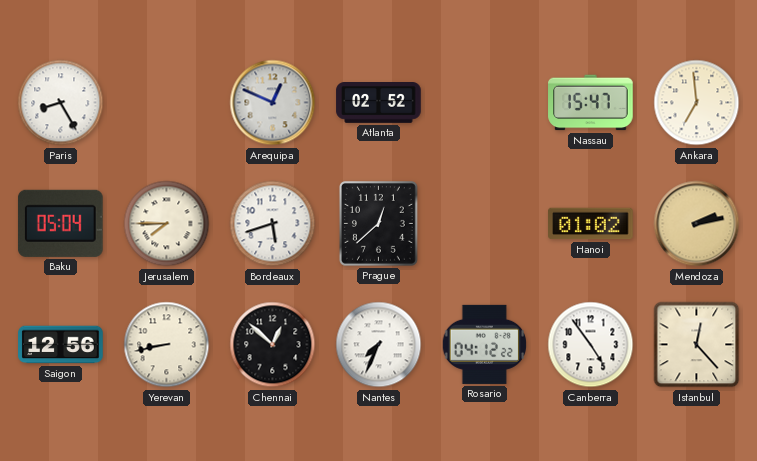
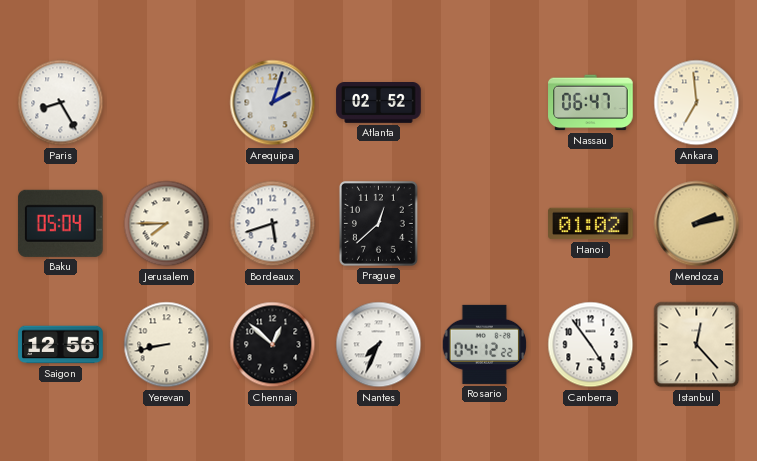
Arequipa: 12:49 -> 2:03
Nassau: 15:47 -> 06:47
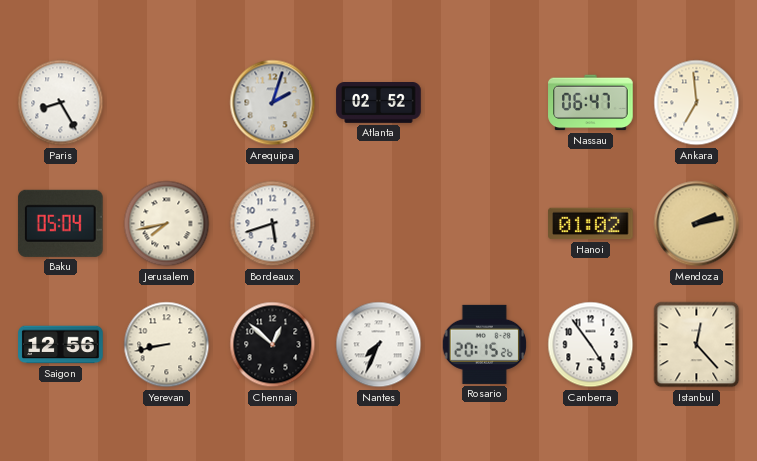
Jerusalem: 7:45 -> 7:43
Prague: 12:38 -> none
Rosario: 04:12 -> 20:15
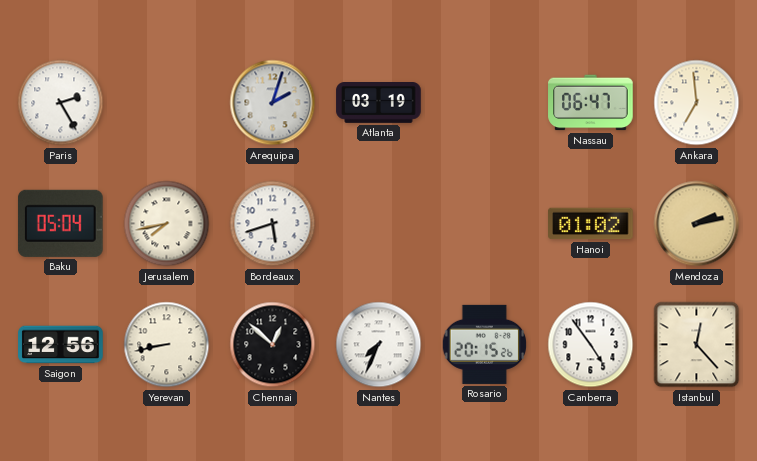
Paris: 8:25 -> 2:25
Atlanta: 02:52 -> 03:19
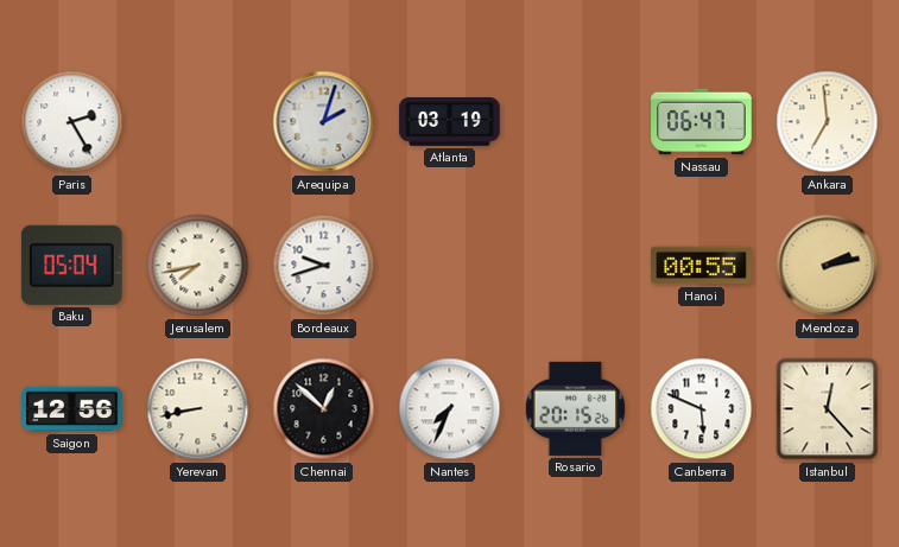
Bordeaux: 5:42 -> 9:42
Hanoi: 01:02 -> 00:55
Canberra: 4:54 -> 5:49
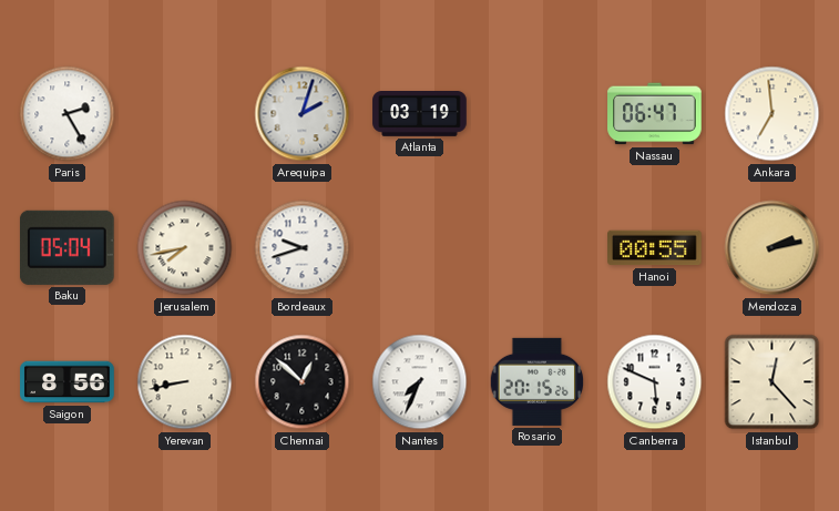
Saigon: 12:56 -> 8:56
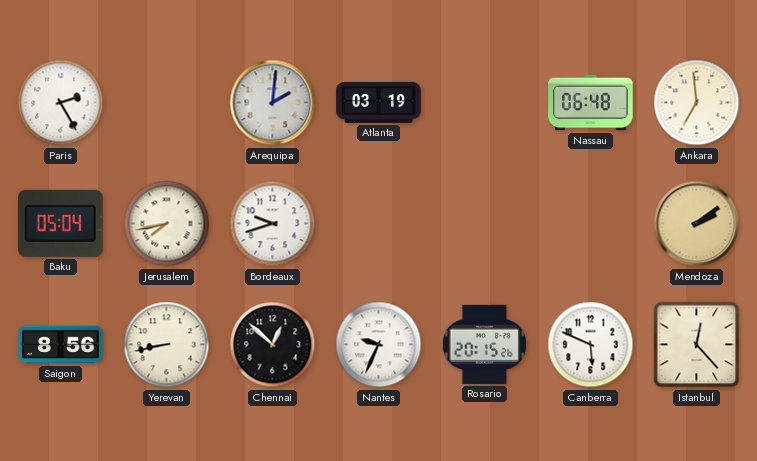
Arequipa: 2:03 -> 2:01
Nassau: 06:47 -> 06:48
Hanoi: 00:55 -> none
Mendoza: 2:13 -> 2:09
Nantes: 7:34 -> 9:34
